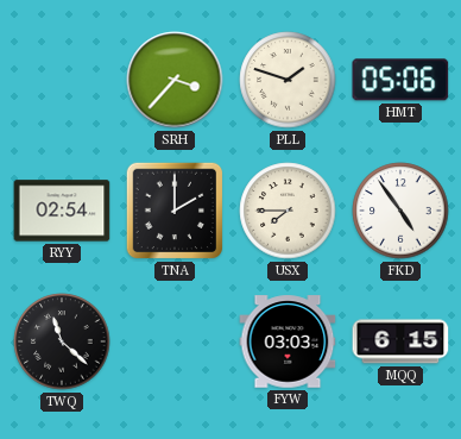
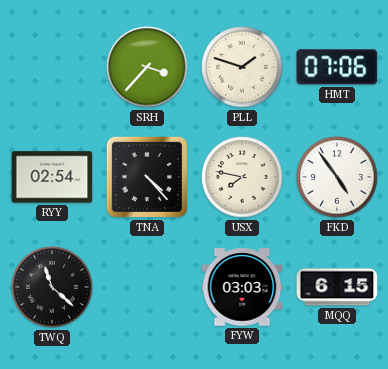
HMT: 05:06 -> 07:06
TNA: 2:00 -> 4:23
USX: 7:45 -> 7:47
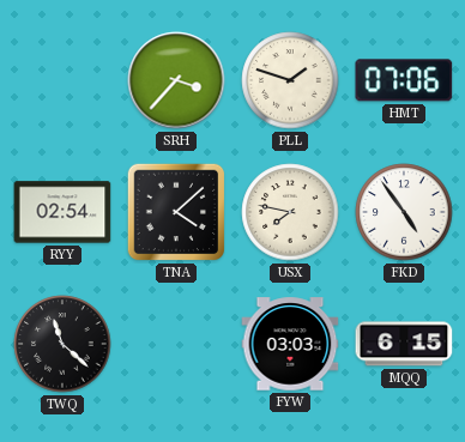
TNA: 4:23 -> 4:08
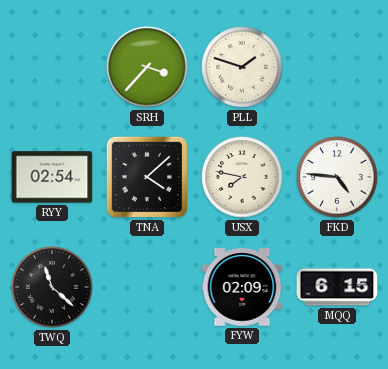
HMT: 07:06 -> none
FKD: 4:54 -> 4:46
FYW: 03:03 -> 02:09
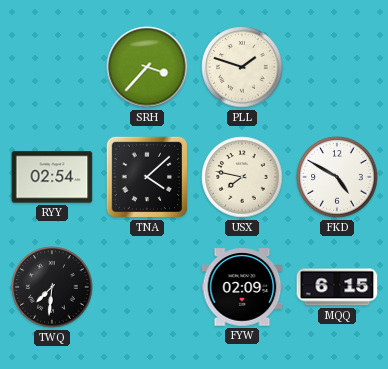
FKD: 4:46 -> 4:50
TWQ: 11:22 -> 7:31
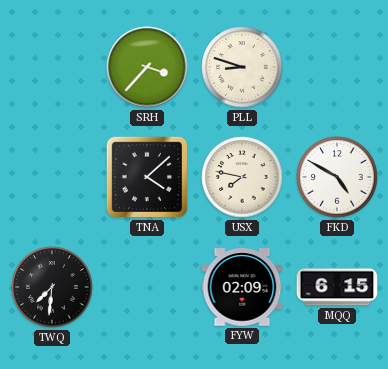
PLL: 1:48 -> 8:48
RYY: 02:54 -> none
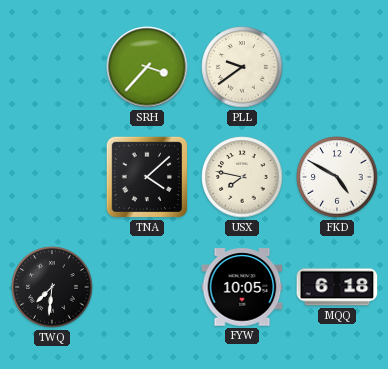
PLL: 8:48 -> 9:39
FYW: 02:09 -> 10:05
MQQ: 6:15 -> 6:18
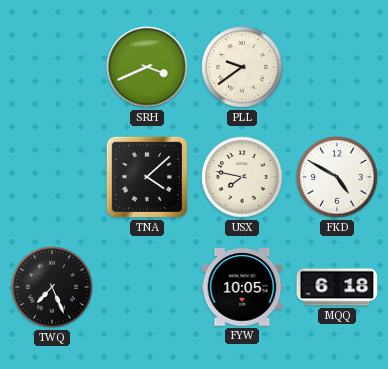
SRH: 3:37 -> 3:41
TWQ: 7:31 -> 7:26
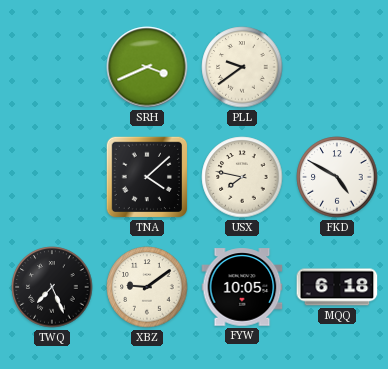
XBZ: none -> 9:09
